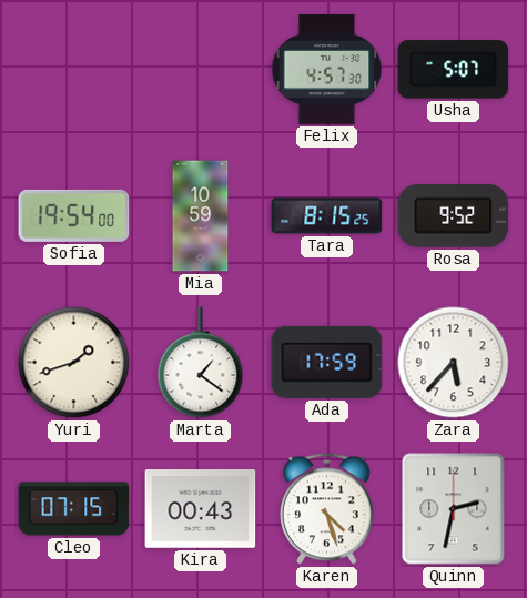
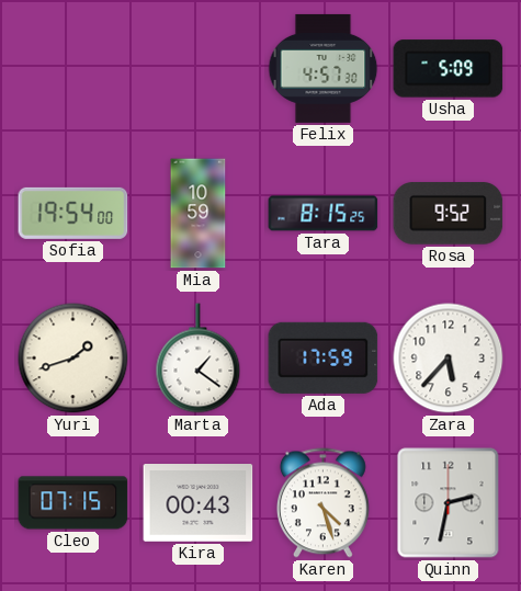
Usha: 5:07 -> 5:09
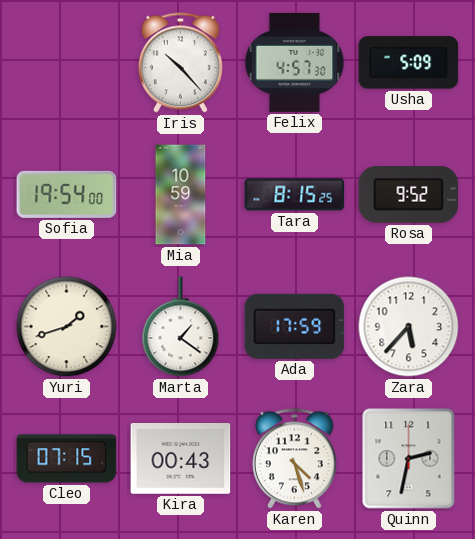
Iris: none -> 10:23
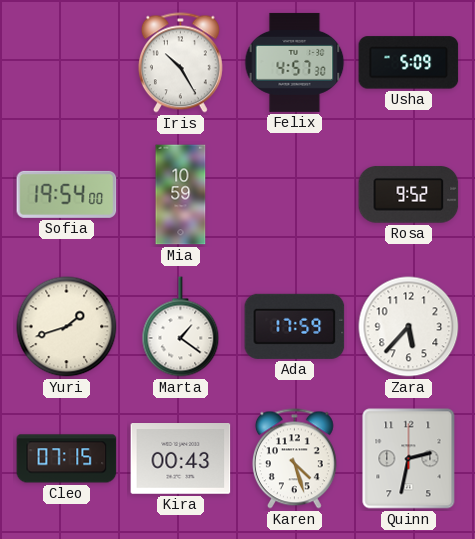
Iris: 10:23 -> 10:25
Tara: 8:15 -> none
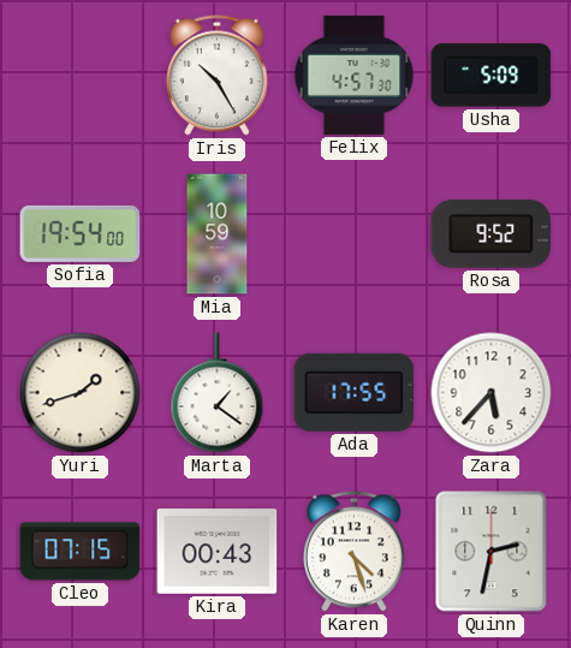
Ada: 17:59 -> 17:55
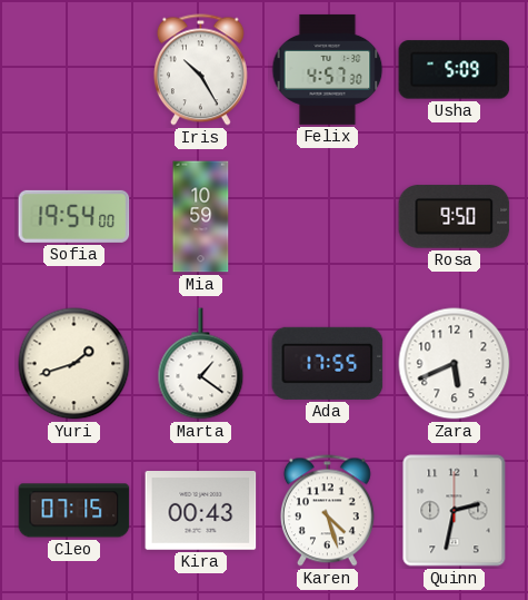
Rosa: 9:52 -> 9:50
Zara: 5:37 -> 5:41
